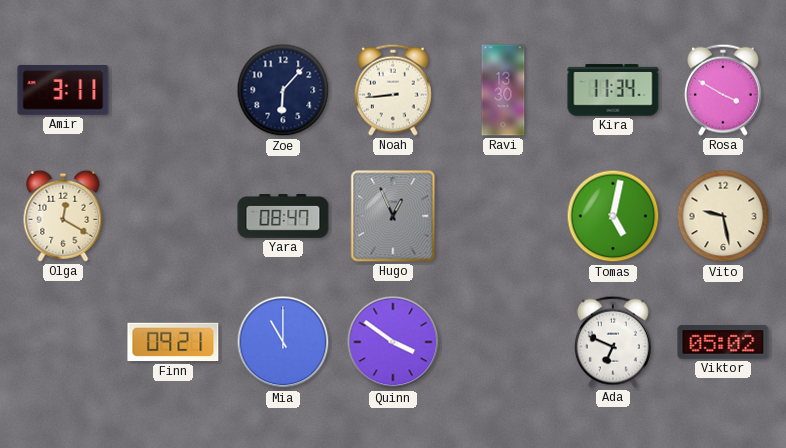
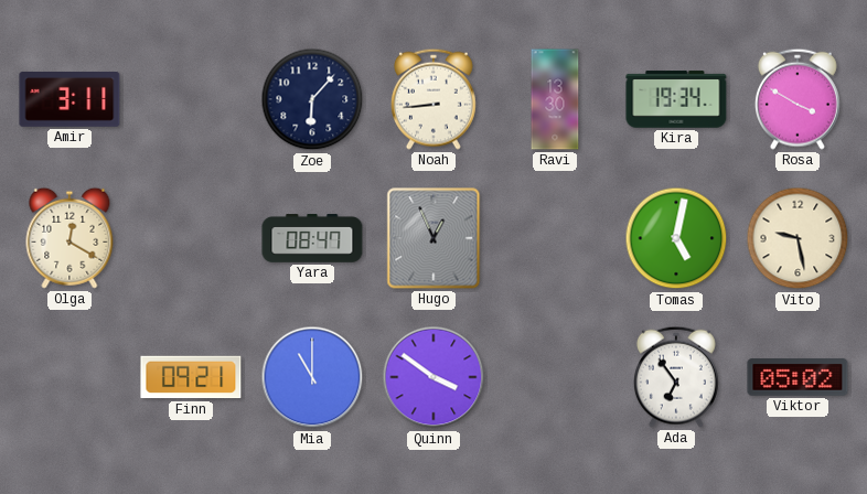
Kira: 11:34 -> 19:34
Ada: 6:49 -> 6:54
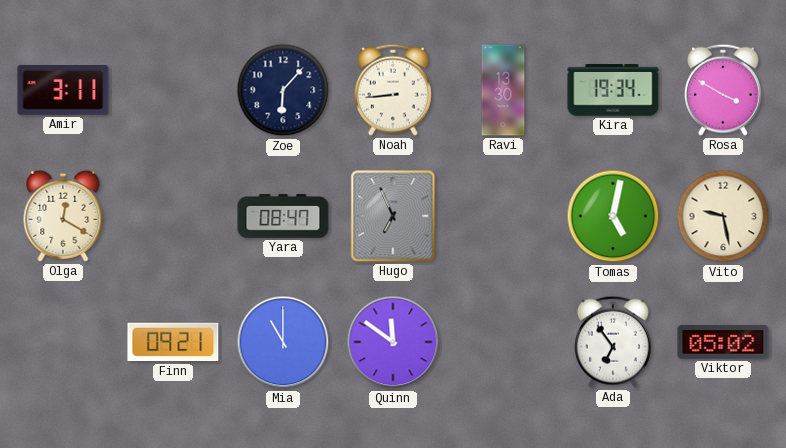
Hugo: 12:56 -> 6:56
Quinn: 3:51 -> 11:51
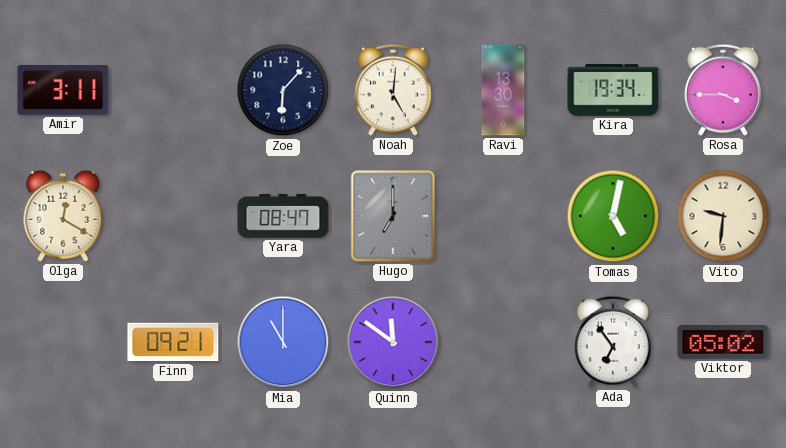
Noah: 8:44 -> 5:01
Rosa: 3:50 -> 3:45
Hugo: 6:56 -> 7:00
Vito: 9:28 -> 9:31
